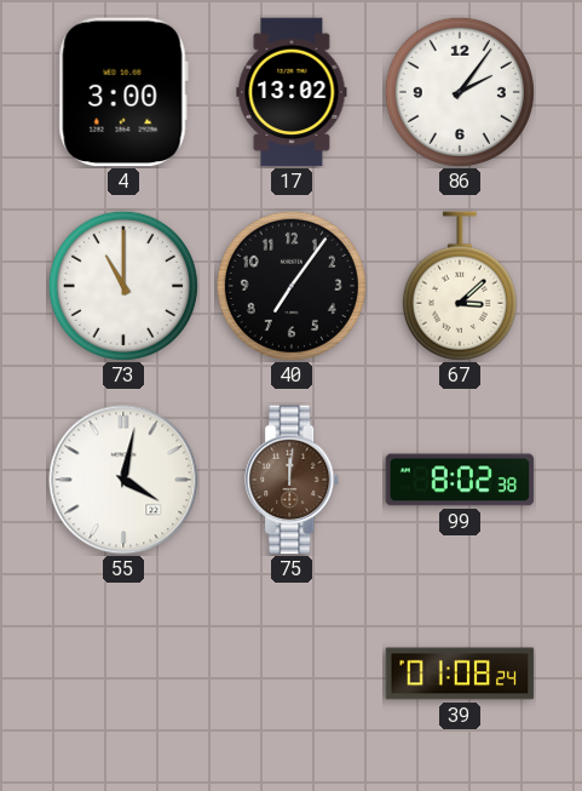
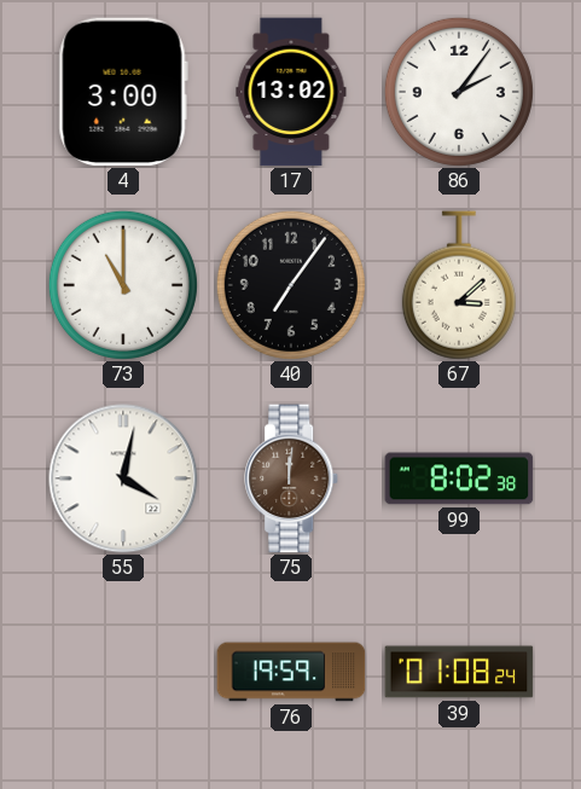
76: none -> 19:59
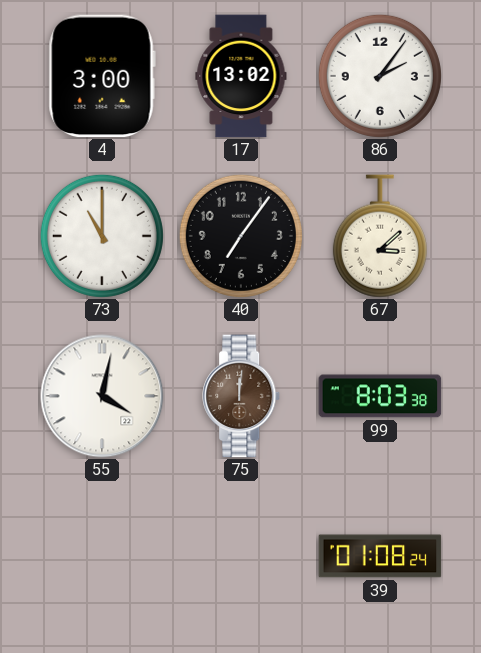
99: 8:02 -> 8:03
76: 19:59 -> none
